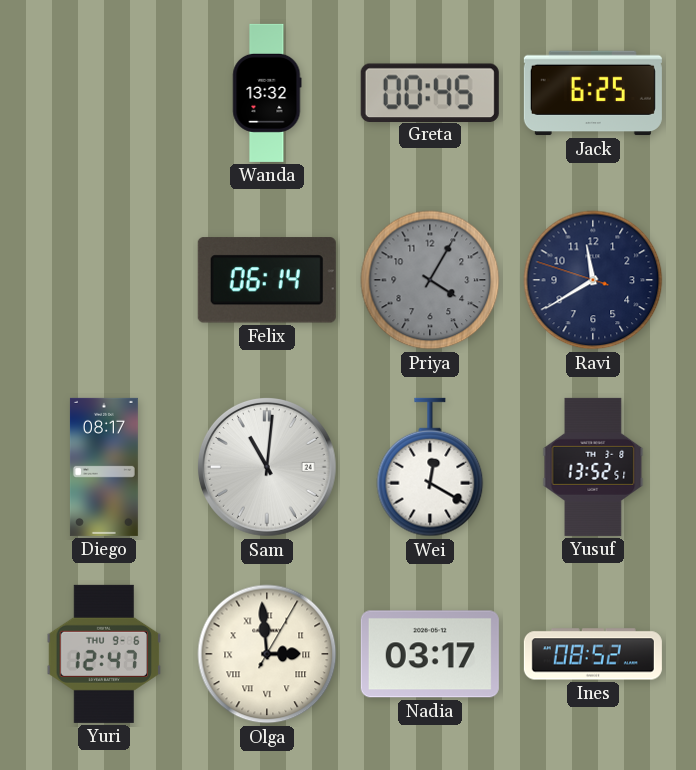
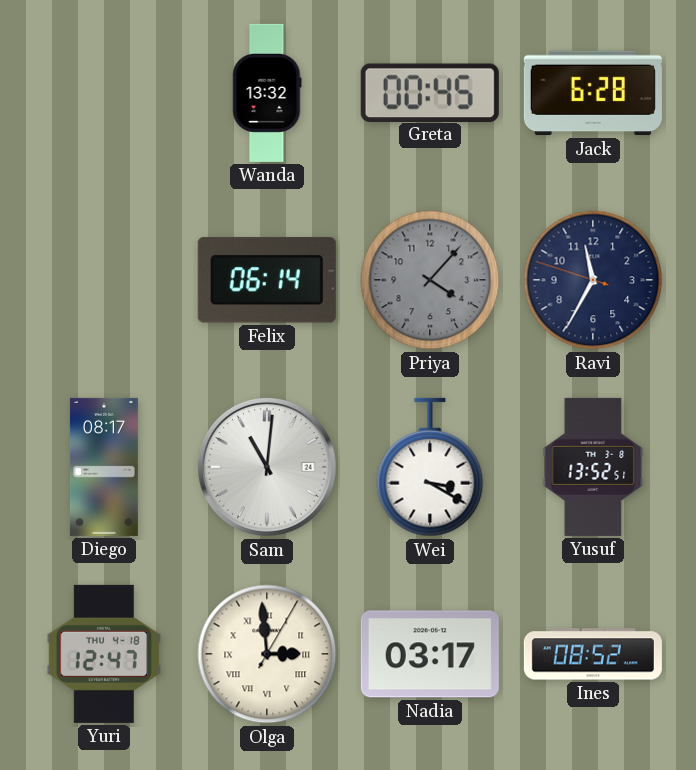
Jack: 6:25 -> 6:28
Priya: 4:05 -> 4:07
Ravi: 11:39 -> 11:34
Wei: 12:20 -> 3:20
Yuri date: THU 9-6 -> THU 4-18
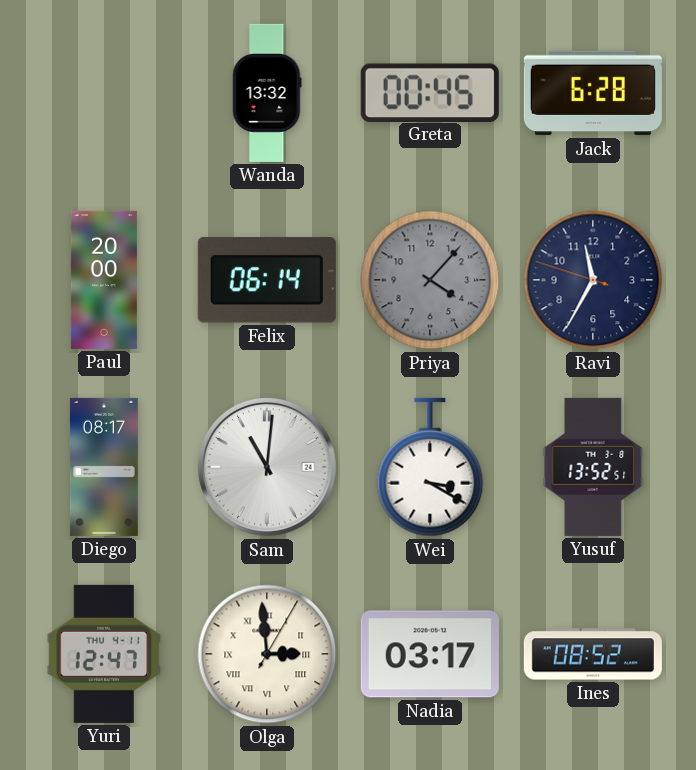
Paul: none -> 20:00
Yuri date: THU 4-18 -> THU 4-11
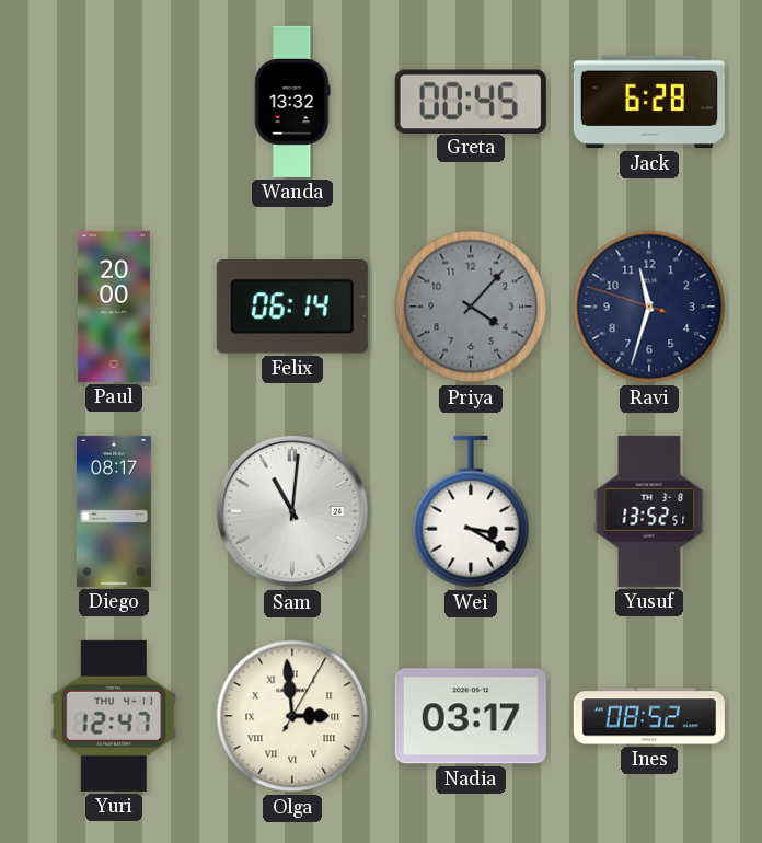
Ravi: 11:34 -> 11:32
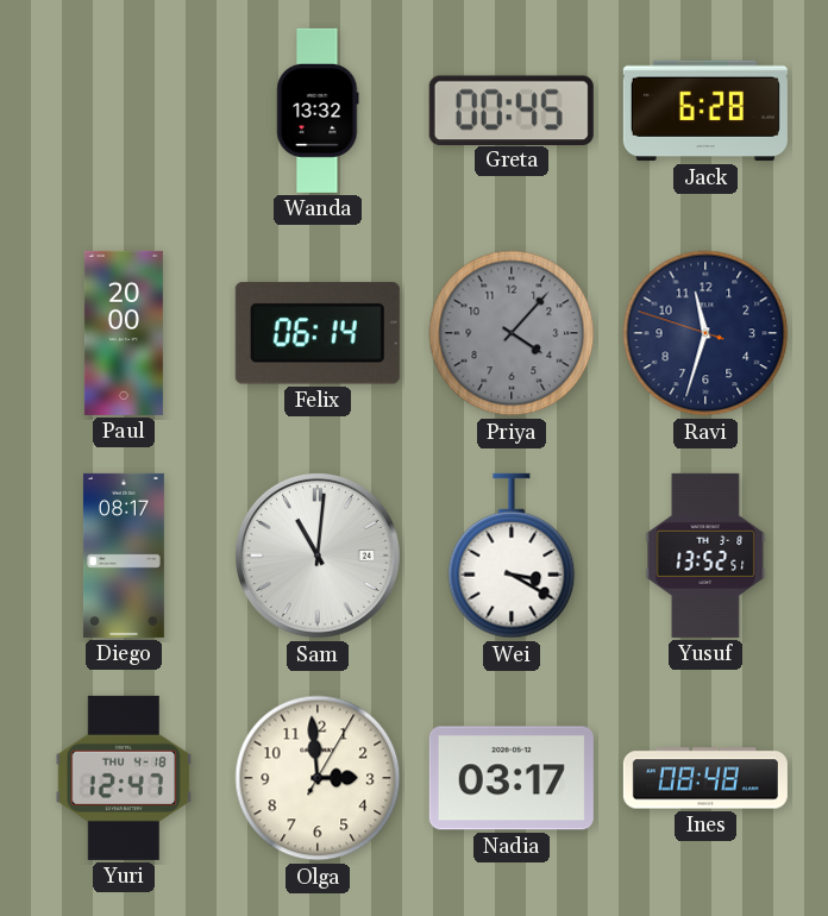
Yuri date: THU 4-11 -> THU 4-18
Olga numerals: Roman -> Arabic
Ines: 08:52 -> 08:48
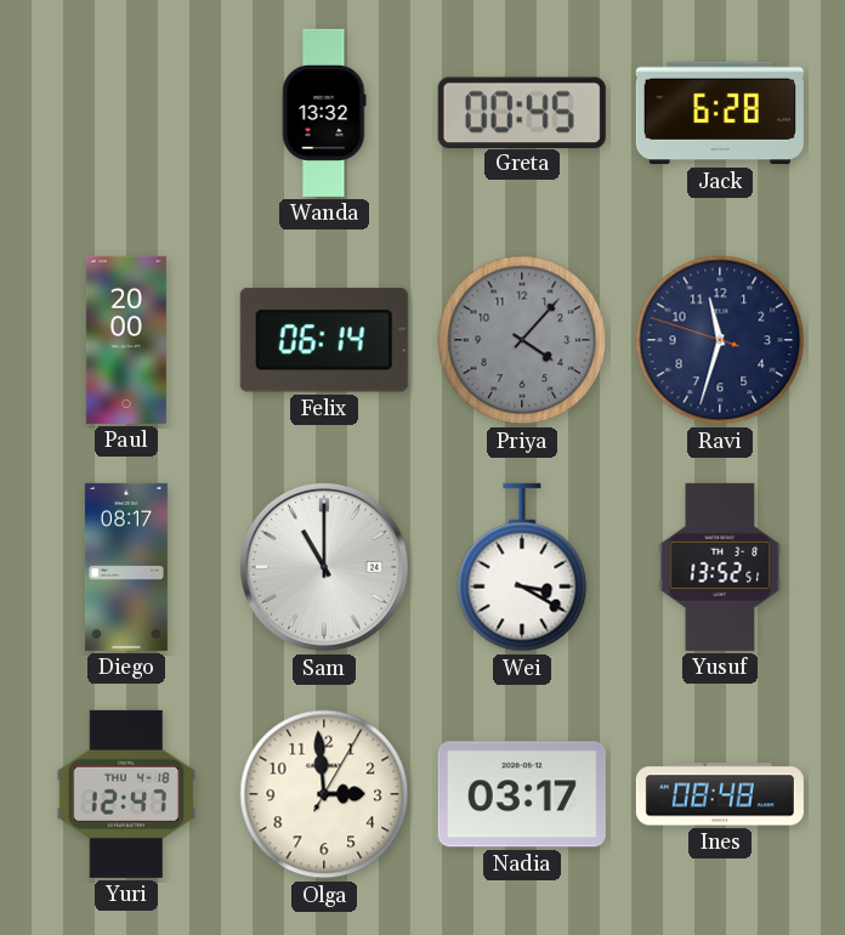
Sam: 11:01 -> 11:00
